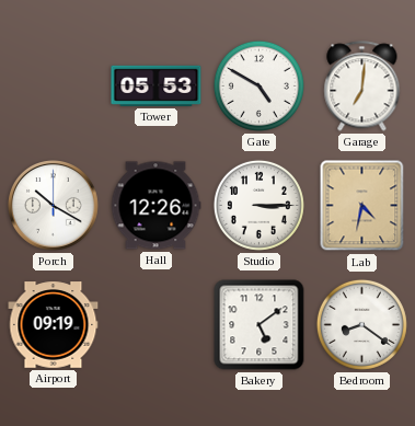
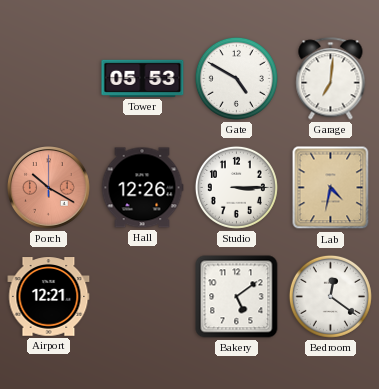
Porch dial: white -> salmon
Airport: 09:19 -> 12:21
Bedroom: 8:21 -> 12:21
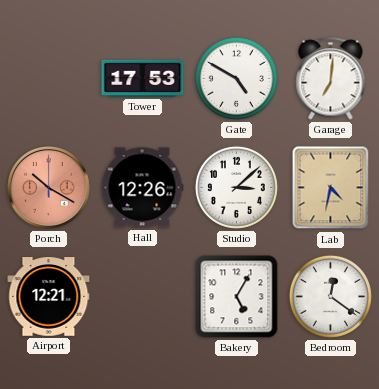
Tower: 05:53 -> 17:53
Studio: 3:15 -> 3:08
Bakery: 5:09 -> 5:05
